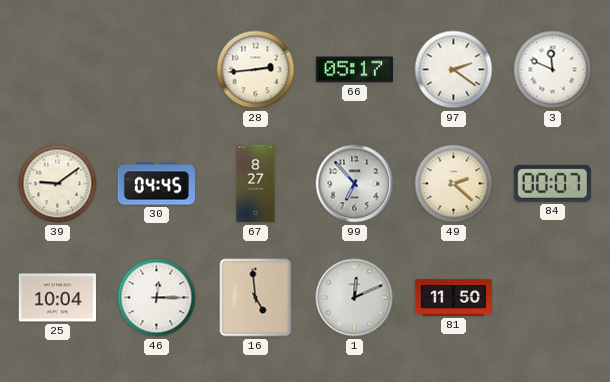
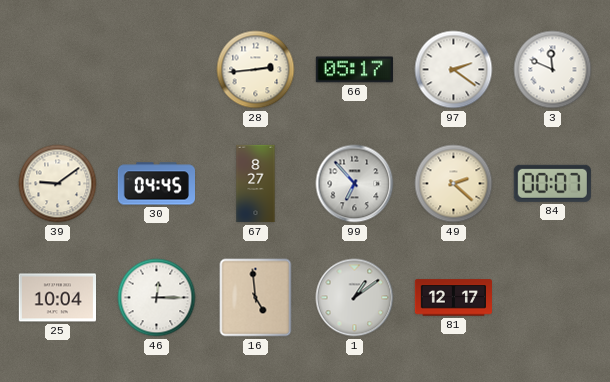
1: 12:11 -> 1:09
81: 11:50 -> 12:17
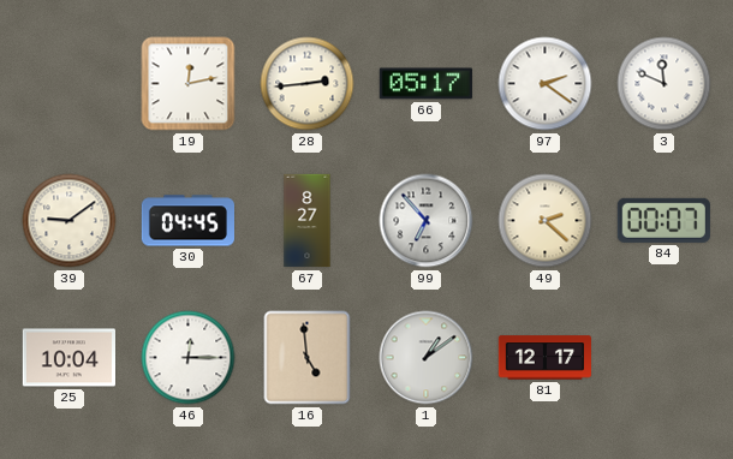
19: none -> 12:13
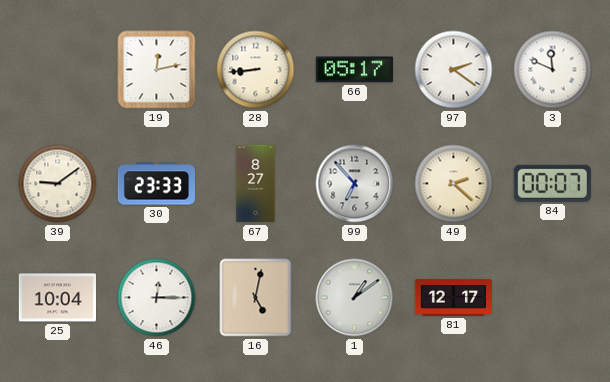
28: 2:44 -> 8:44
30: 04:45 -> 23:33
16: 4:59 -> 5:02
